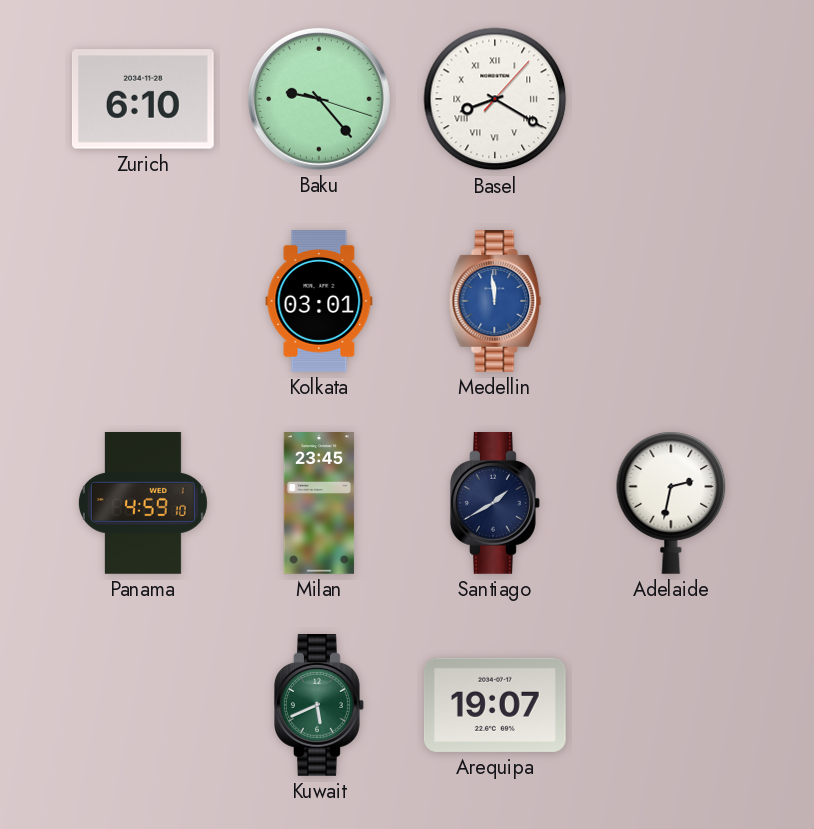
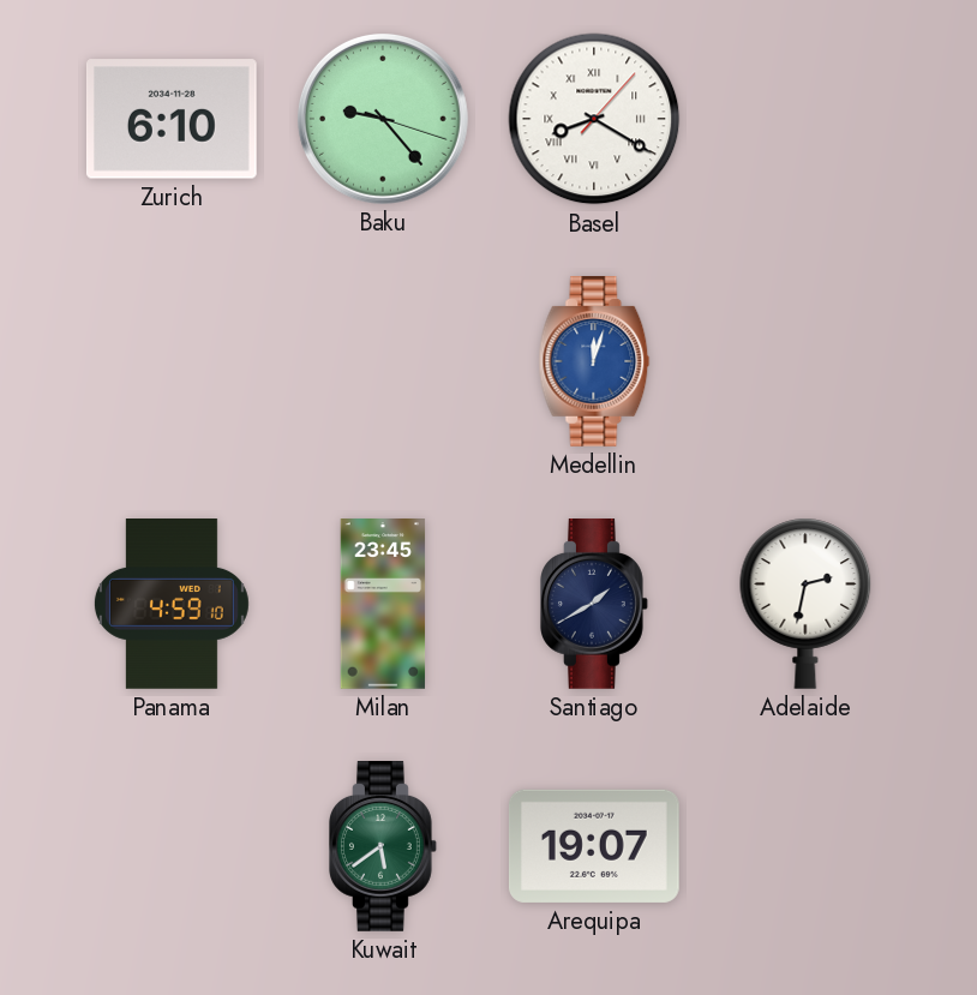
Kolkata: 03:01 -> none
Medellin: 11:59 -> 12:03
Kuwait: 5:41 -> 5:39
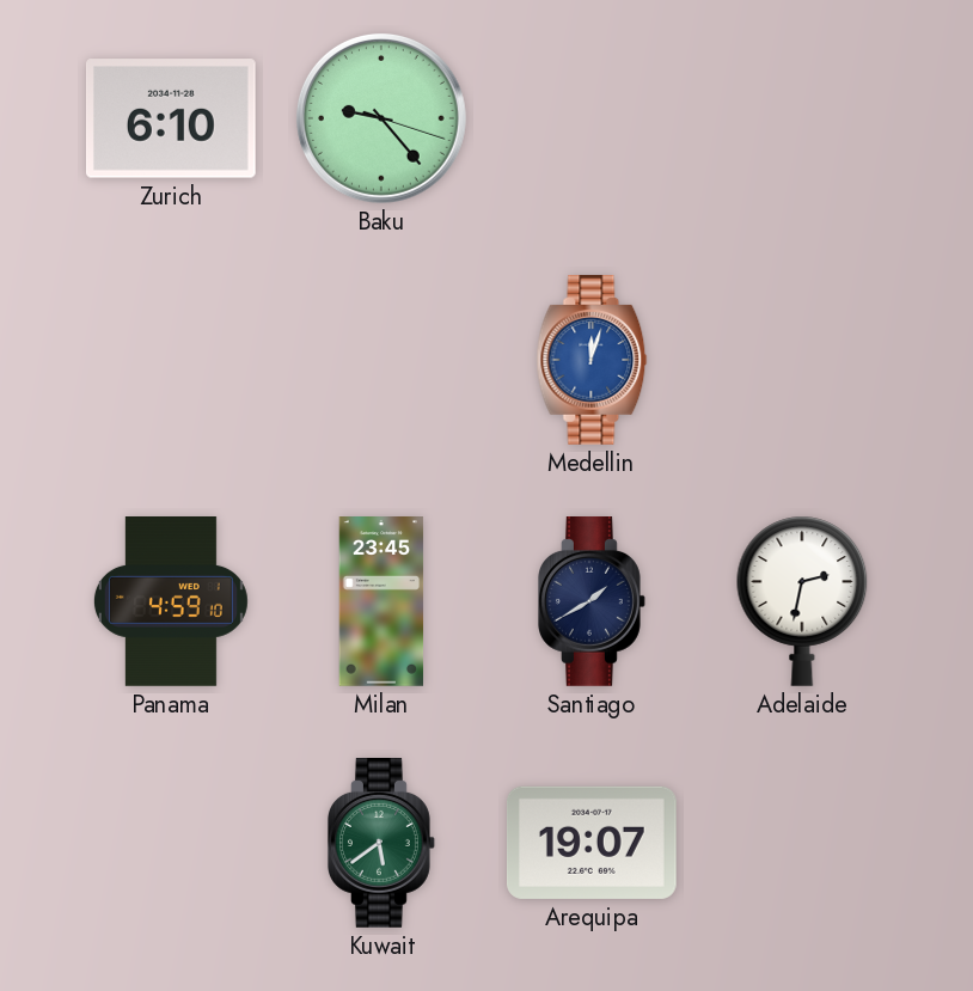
Basel: 8:20 -> none
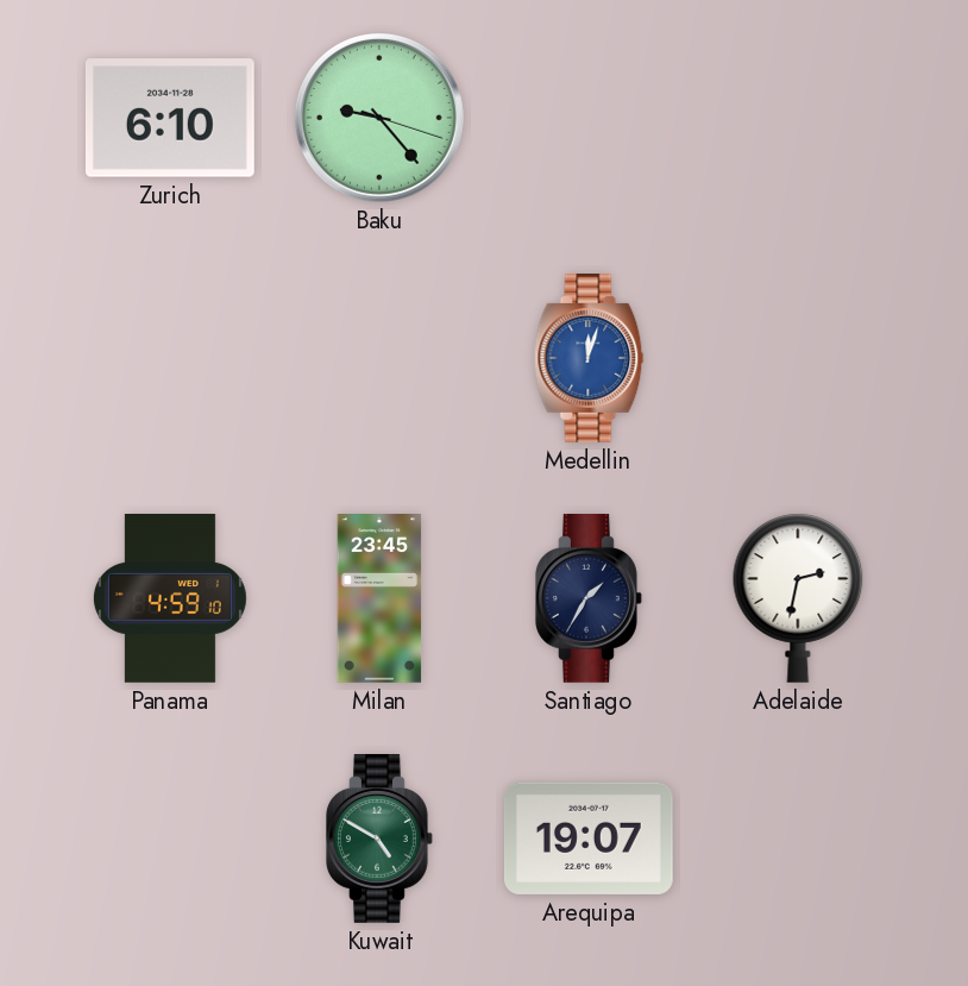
Santiago: 1:40 -> 1:35
Kuwait: 5:39 -> 4:50
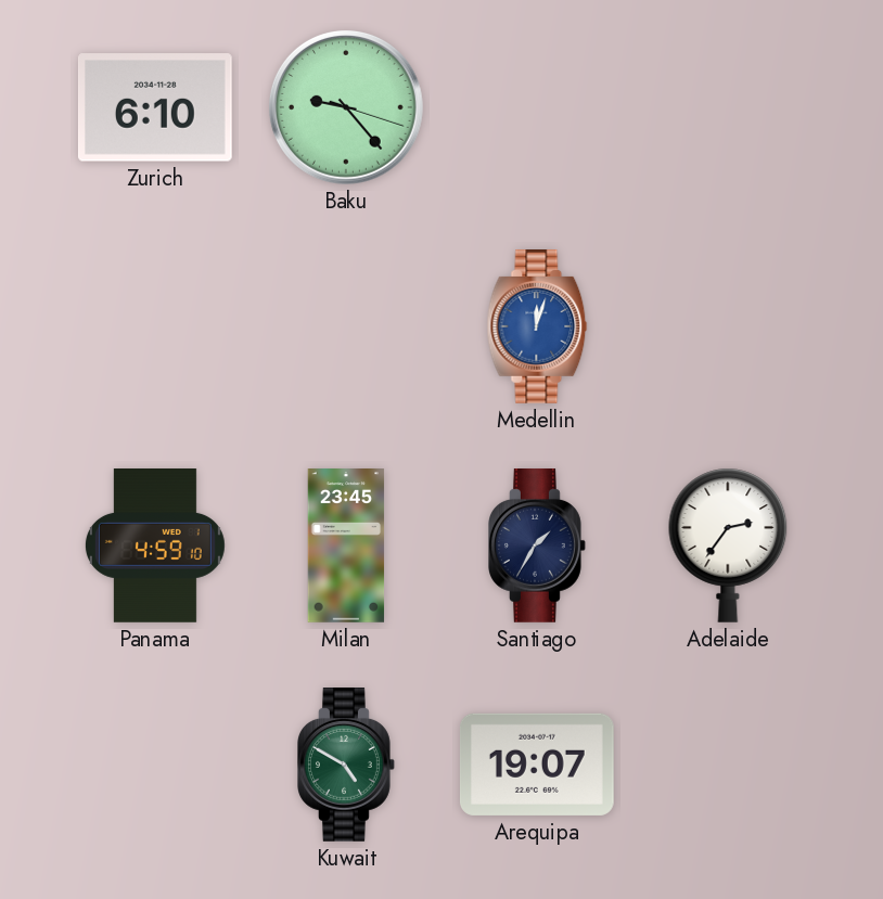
Adelaide: 2:32 -> 2:36
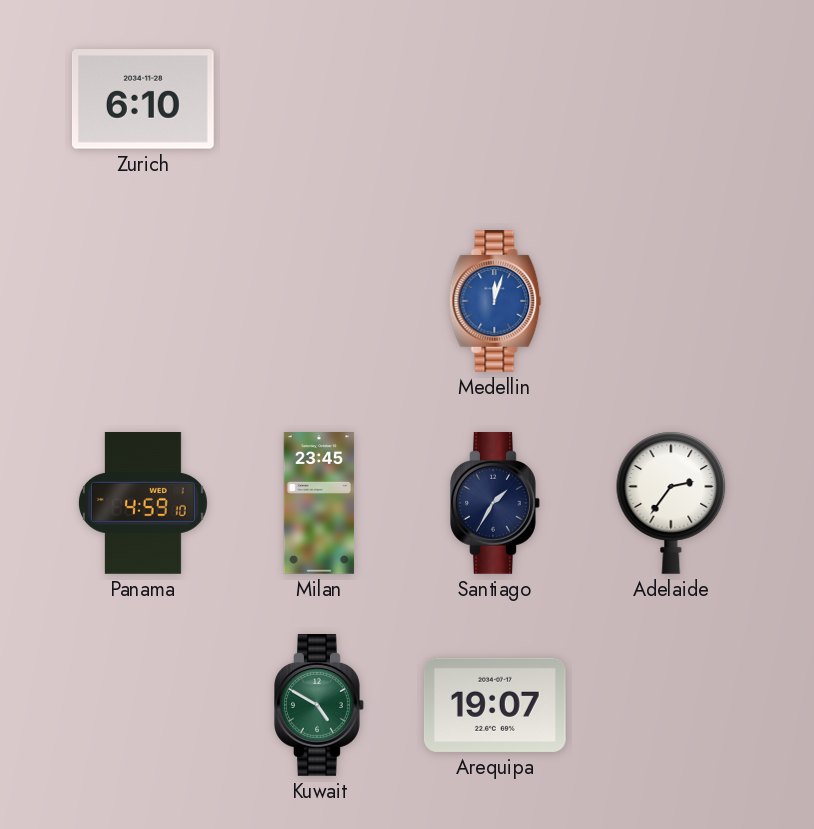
Baku: 9:23 -> none
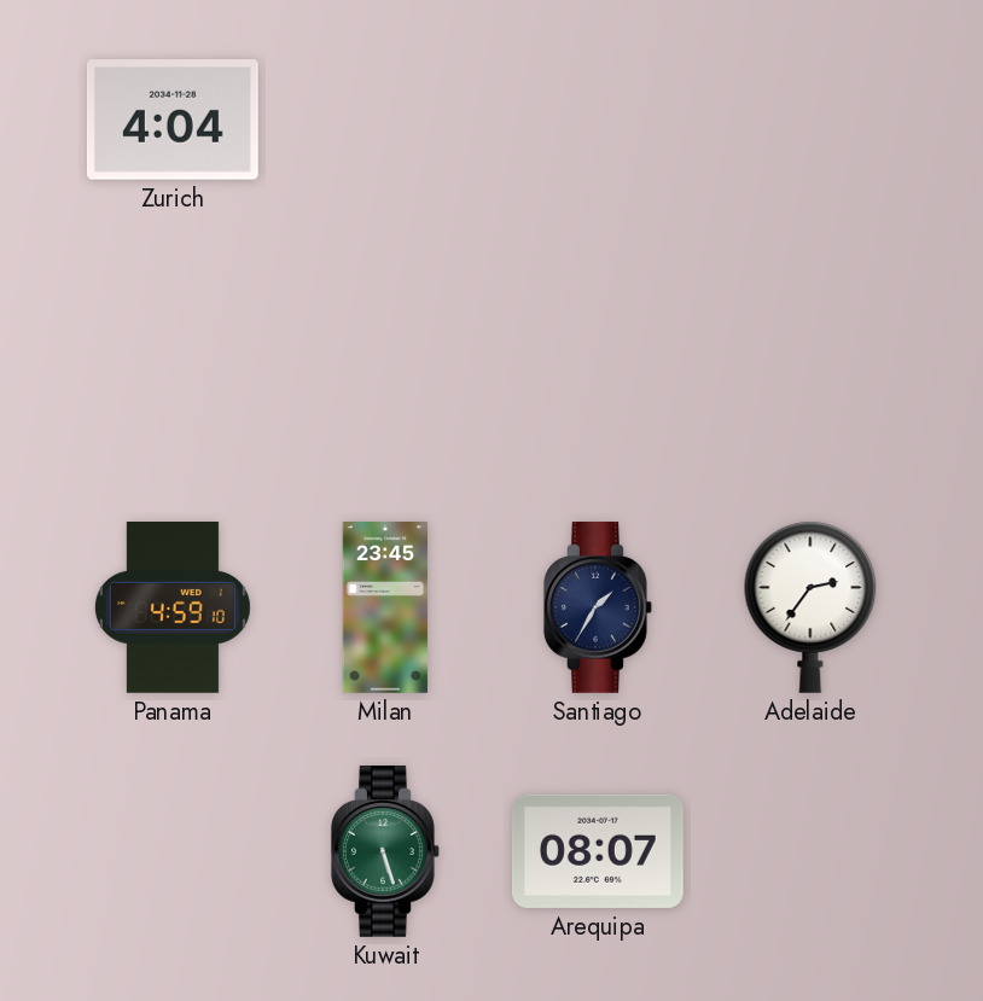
Zurich: 6:10 -> 4:04
Medellin: 12:03 -> none
Kuwait: 4:50 -> 5:27
Arequipa: 19:07 -> 08:07
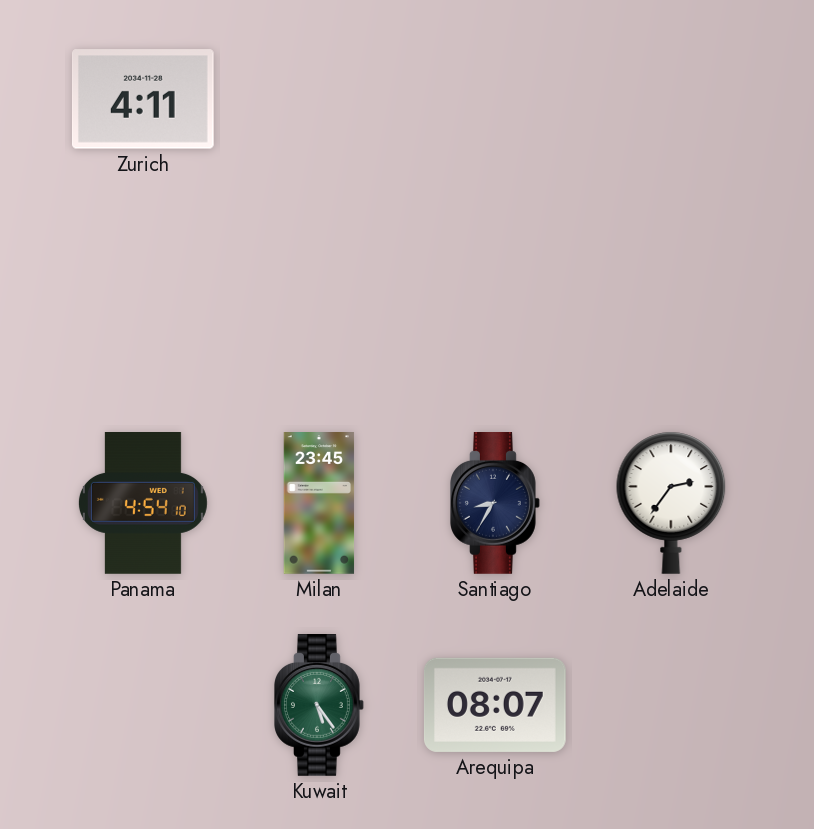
Zurich: 4:04 -> 4:11
Panama: 4:59 -> 4:54
Santiago: 1:35 -> 8:35
Kuwait: 5:27 -> 5:24
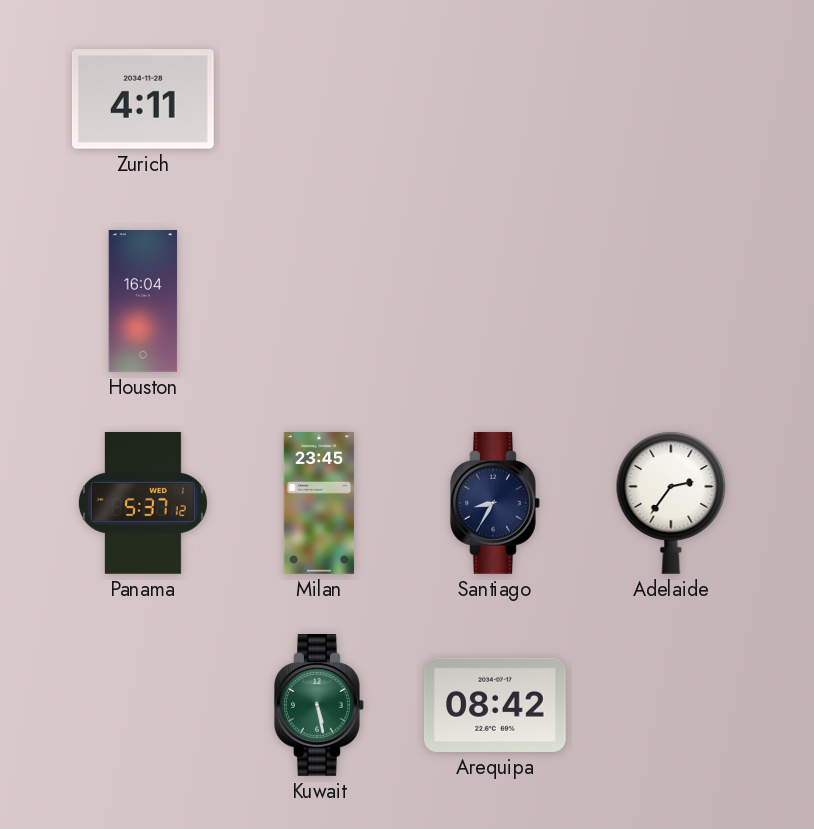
Houston: none -> 16:04
Panama: 4:54 -> 5:37
Kuwait: 5:24 -> 5:28
Arequipa: 08:07 -> 08:42
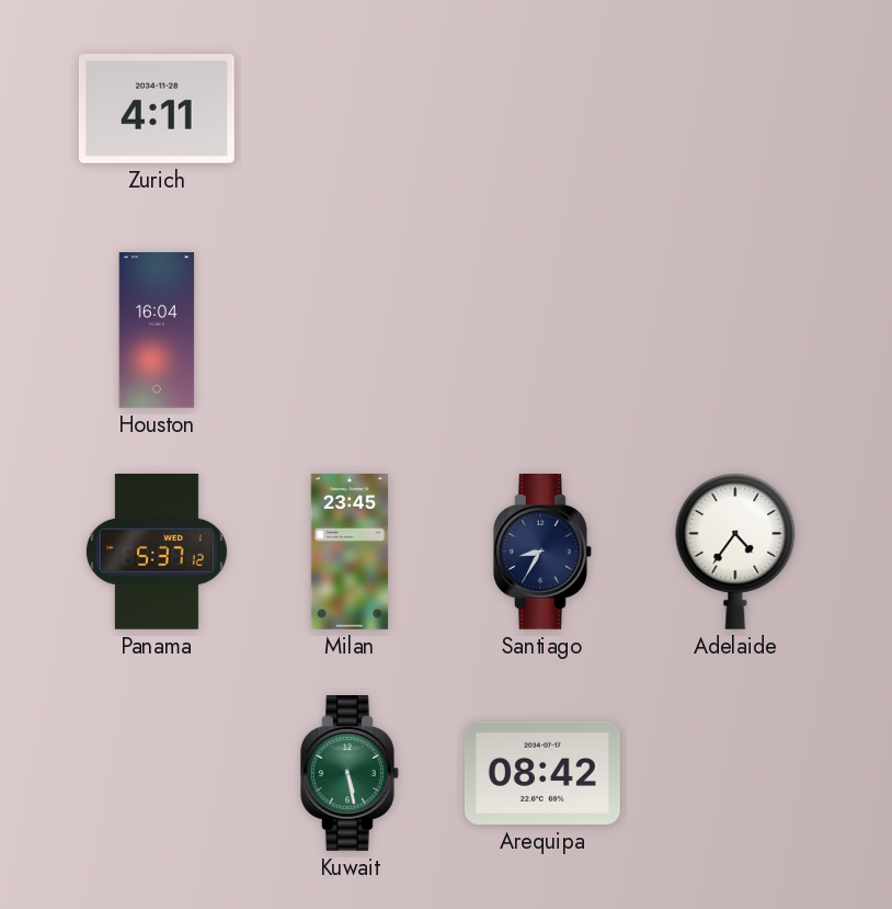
Adelaide: 2:36 -> 4:36
